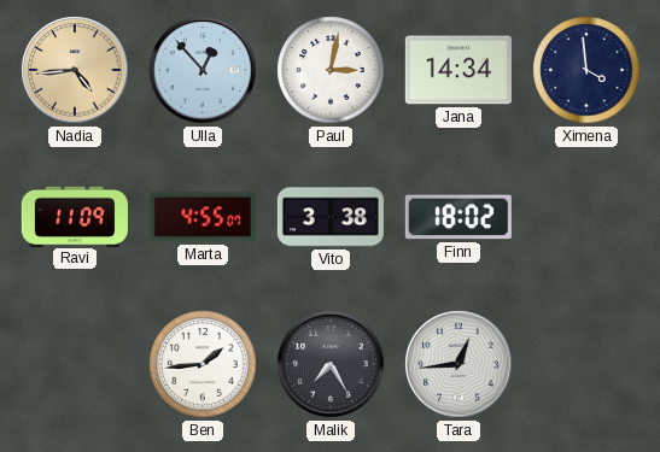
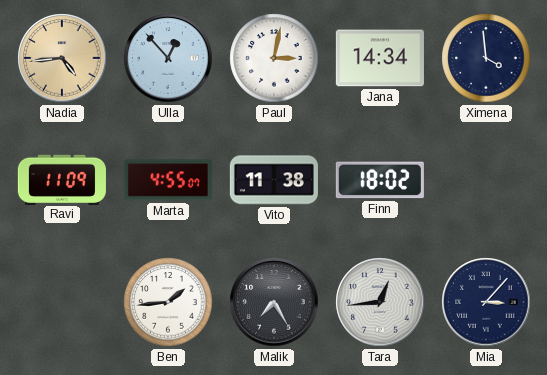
Vito: 3:38 -> 11:38
Mia: none -> 3:07
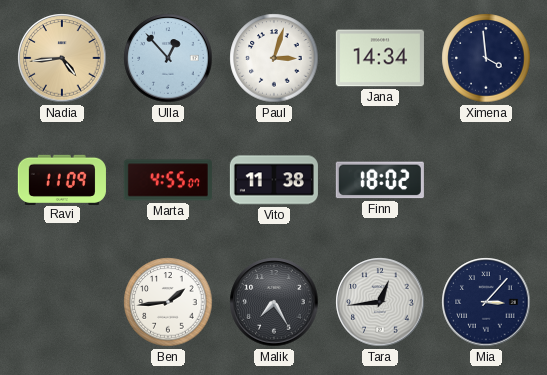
Paul: 3:02 -> 3:03
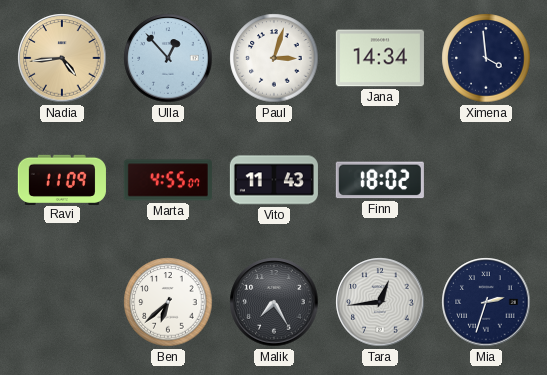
Vito: 11:38 -> 11:43
Ben: 1:44 -> 6:38
Mia: 3:07 -> 2:33
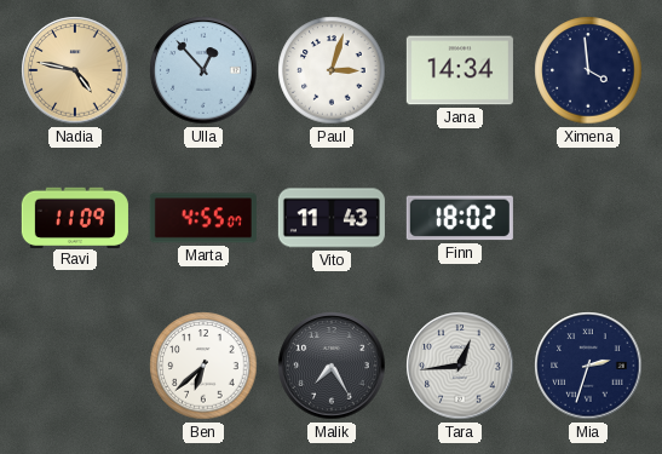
Nadia: 4:44 -> 4:47
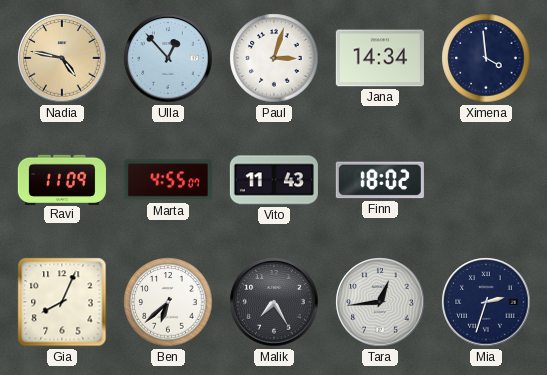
Gia: none -> 8:04
